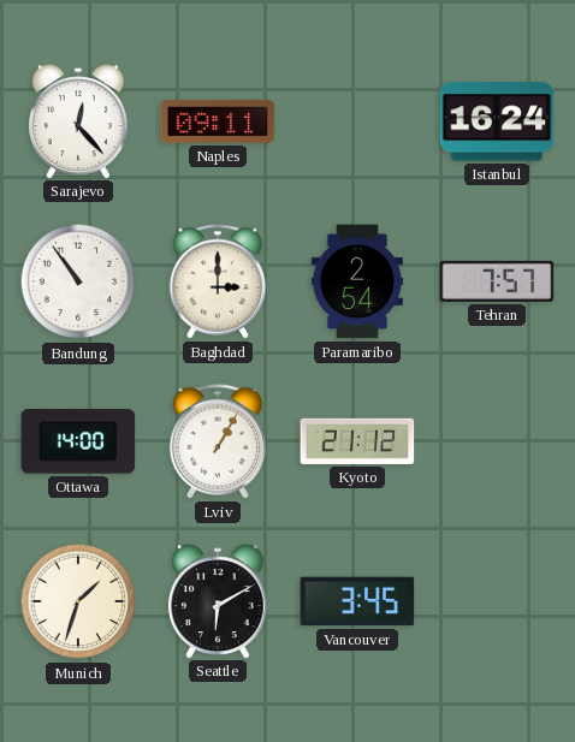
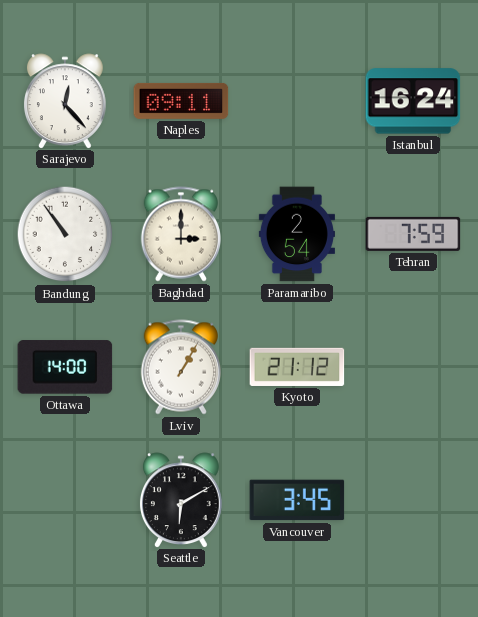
Tehran: 7:57 -> 7:59
Munich: 1:33 -> none
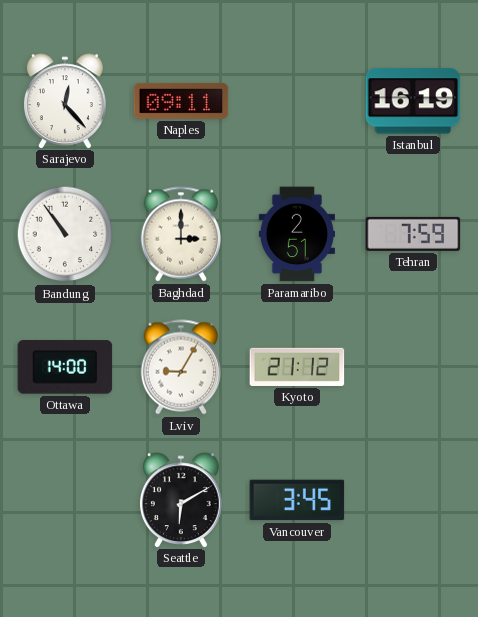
Istanbul: 16:24 -> 16:19
Paramaribo: 2:54 -> 2:51
Lviv: 1:05 -> 9:05
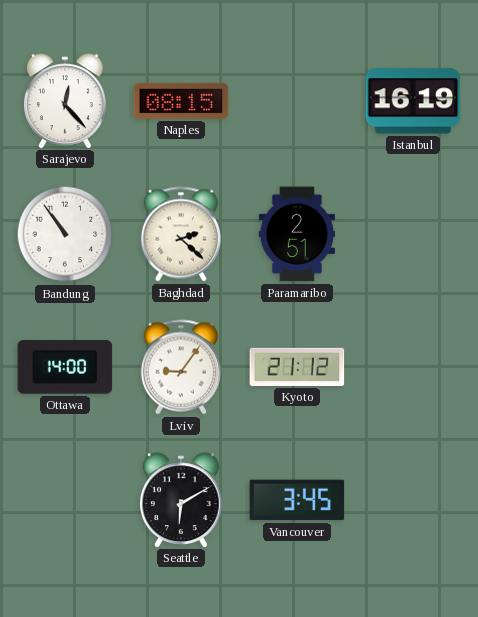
Naples: 09:11 -> 08:15
Baghdad: 3:00 -> 2:22
Tehran: 7:59 -> none
Lviv: 9:05 -> 9:06
